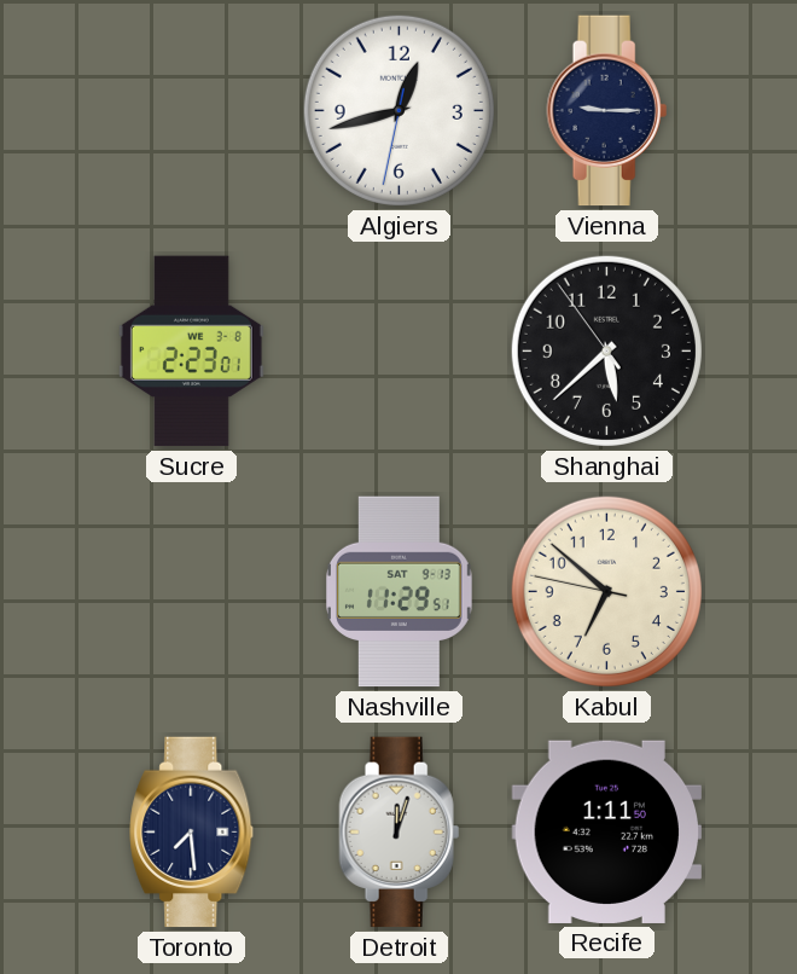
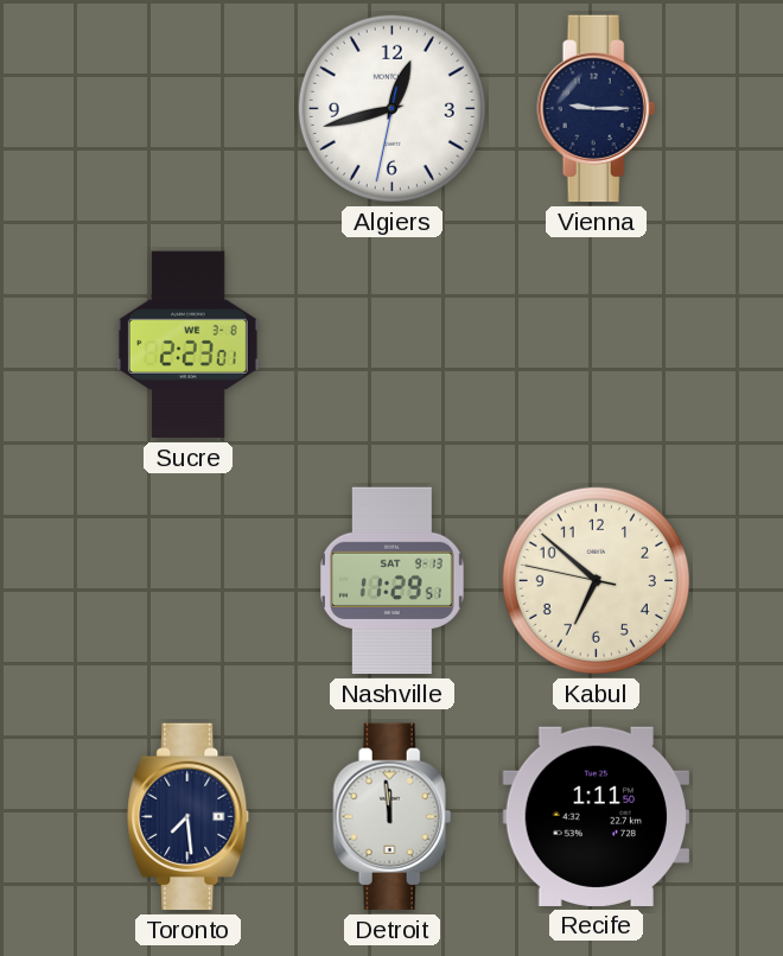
Shanghai: 5:37 -> none
Detroit: 12:03 -> 11:59
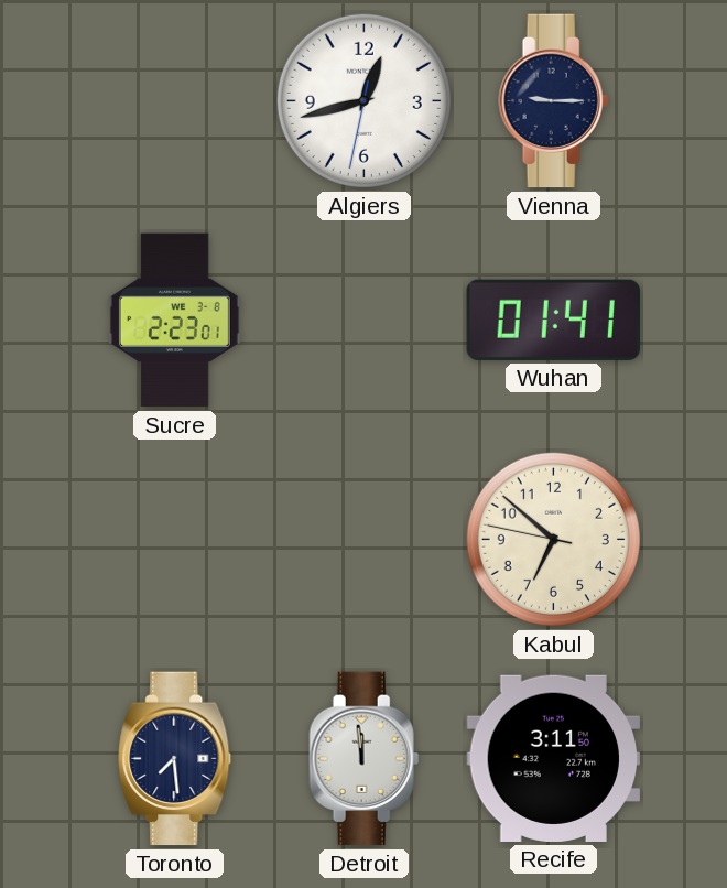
Wuhan: none -> 01:41
Nashville: 11:29 -> none
Recife: 1:11 -> 3:11
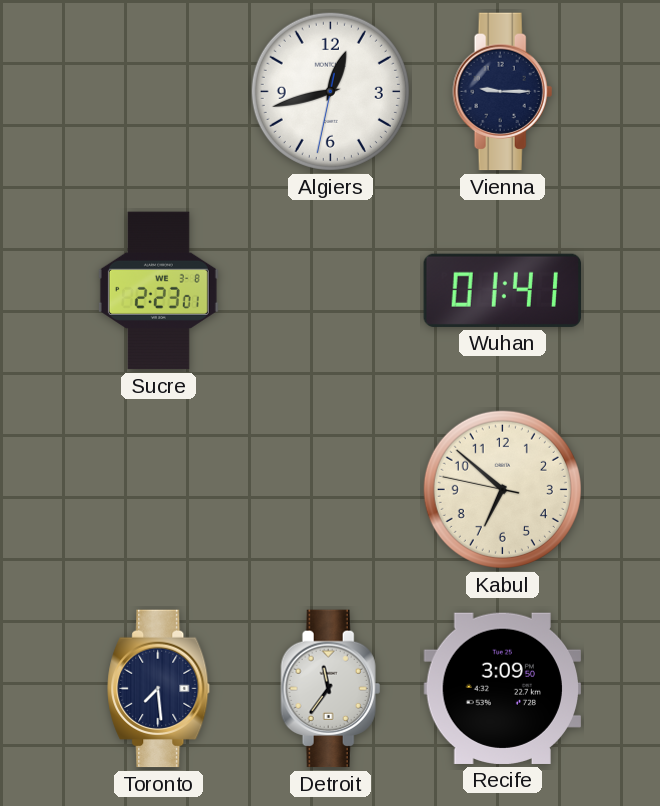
Detroit: 11:59 -> 11:36
Recife: 3:11 -> 3:09
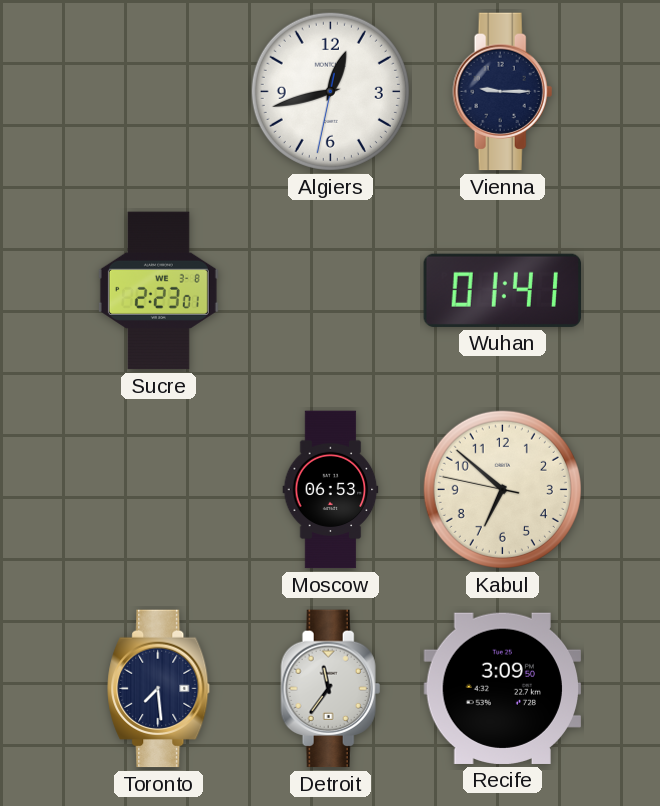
Moscow: none -> 06:53
